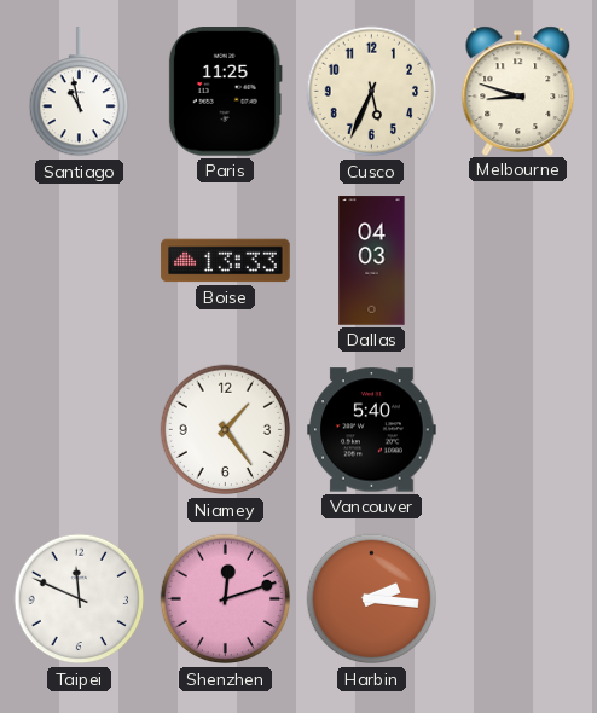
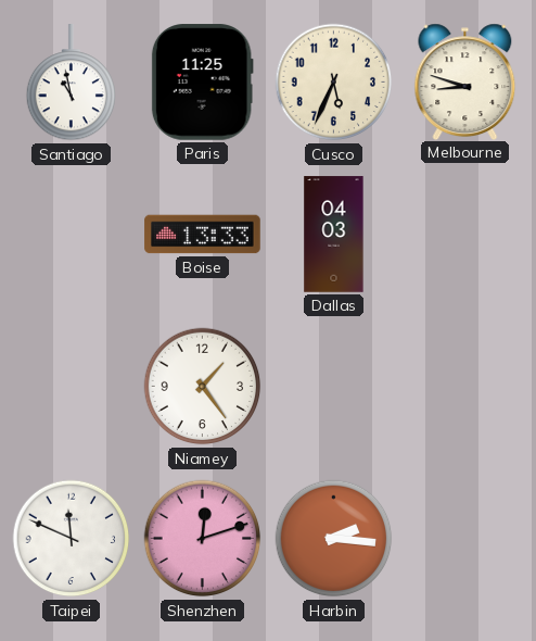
Vancouver: 5:40 -> none
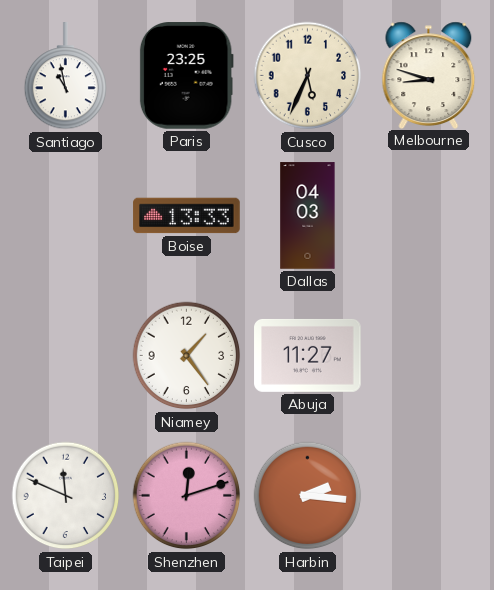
Paris: 11:25 -> 23:25
Abuja: none -> 11:27
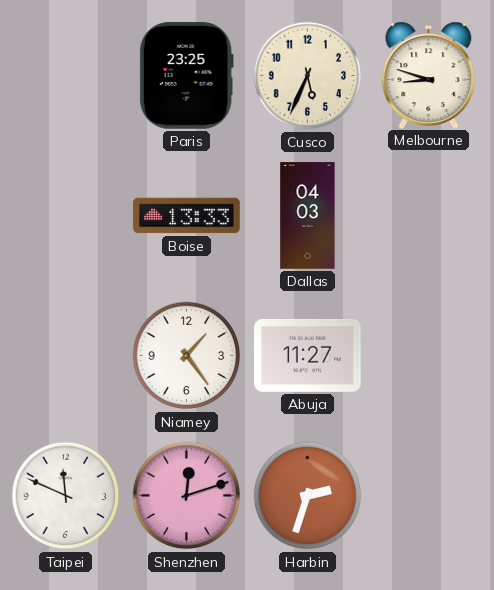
Santiago: 10:58 -> none
Harbin: 2:16 -> 2:33
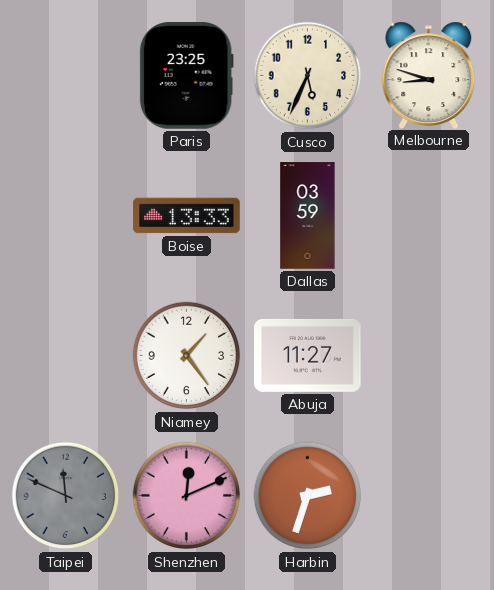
Dallas: 04:03 -> 03:59
Taipei dial: white -> grey
Shenzhen: 12:12 -> 12:11
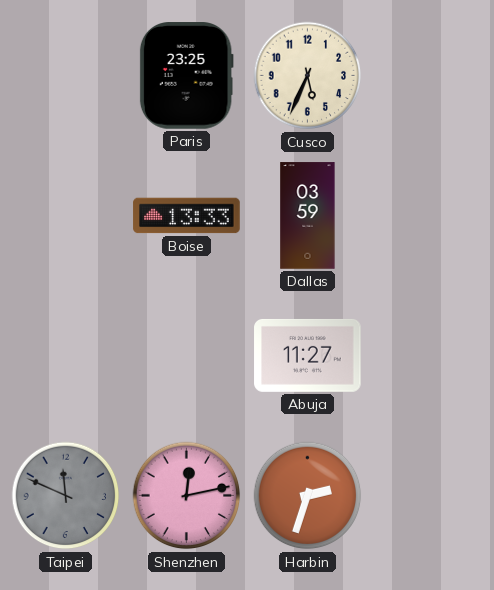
Melbourne: 8:48 -> none
Niamey: 1:24 -> none
Shenzhen: 12:11 -> 12:13
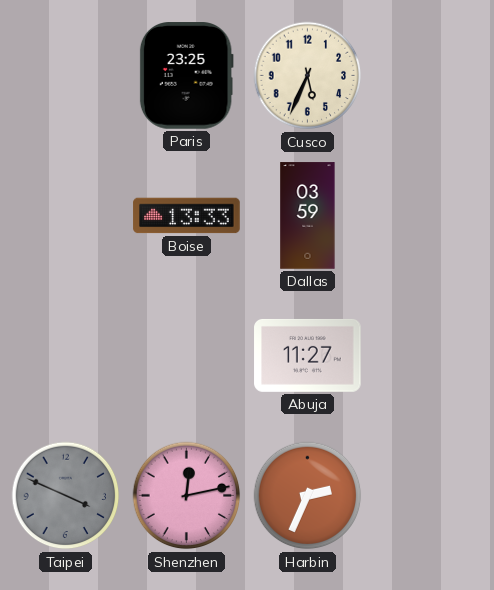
Taipei: 11:49 -> 3:49
Harbin: 2:33 -> 2:34
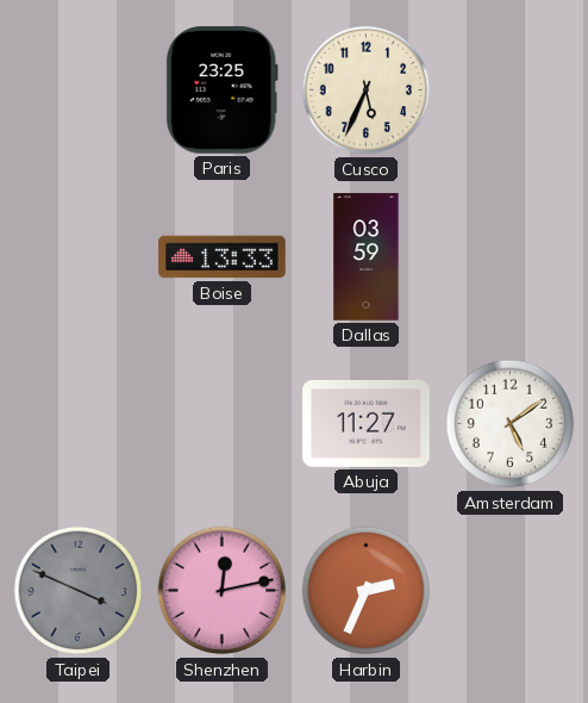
Amsterdam: none -> 5:09
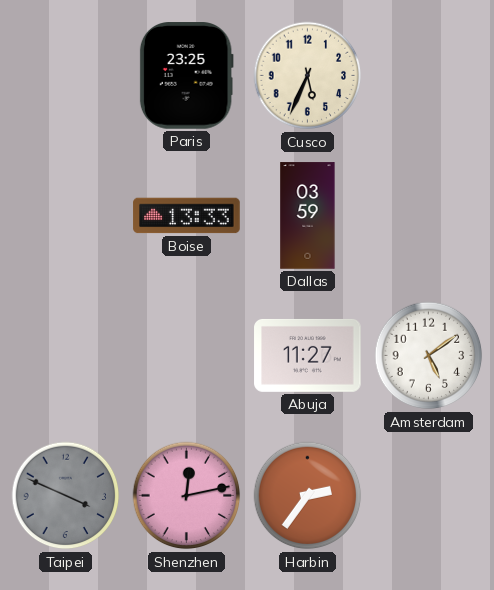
Harbin: 2:34 -> 2:36
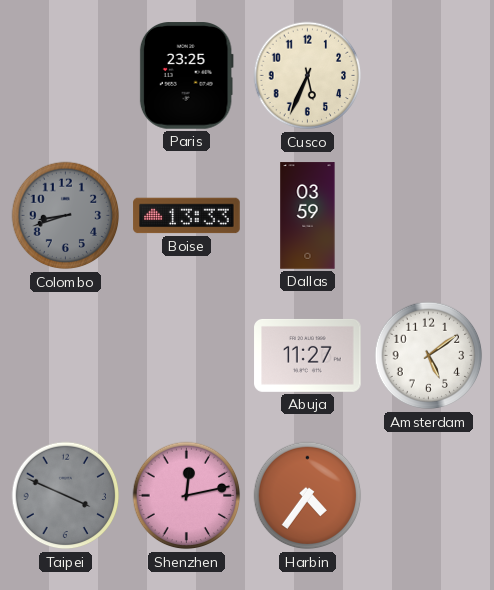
Colombo: none -> 8:42
Harbin: 2:36 -> 4:36
